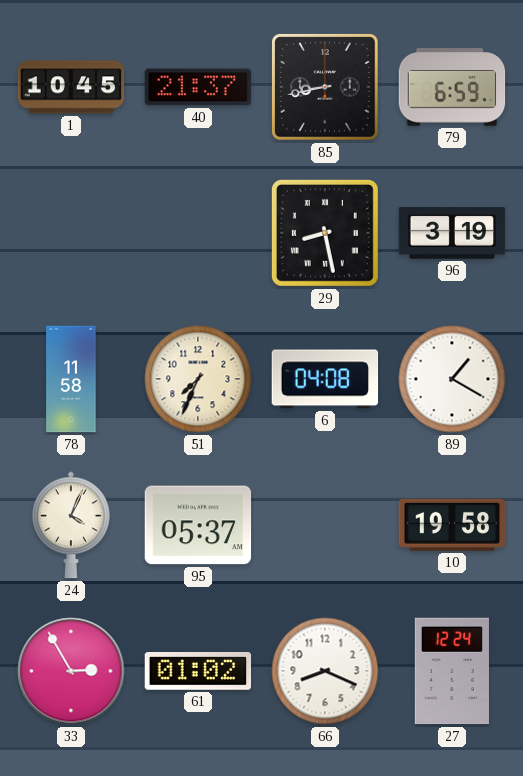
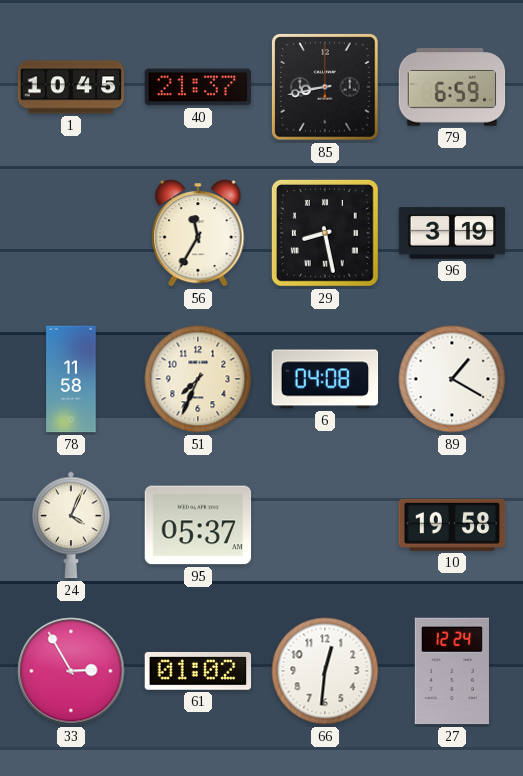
56: none -> 11:35
66: 8:19 -> 12:31
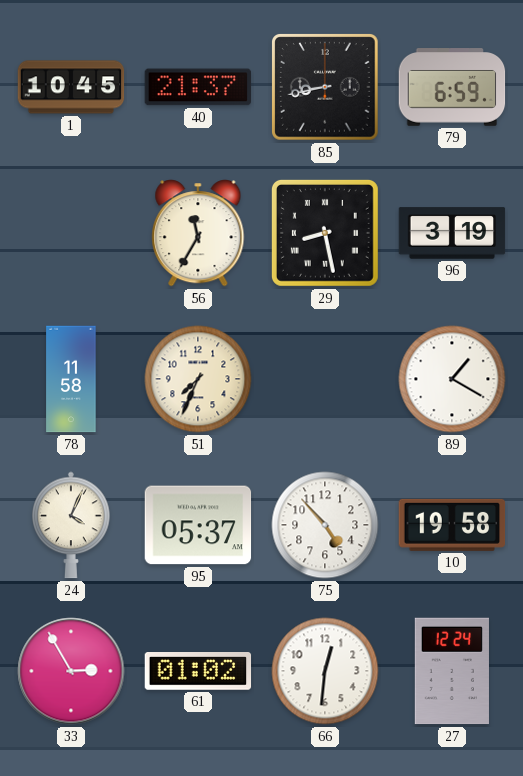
6: 04:08 -> none
75: none -> 4:53
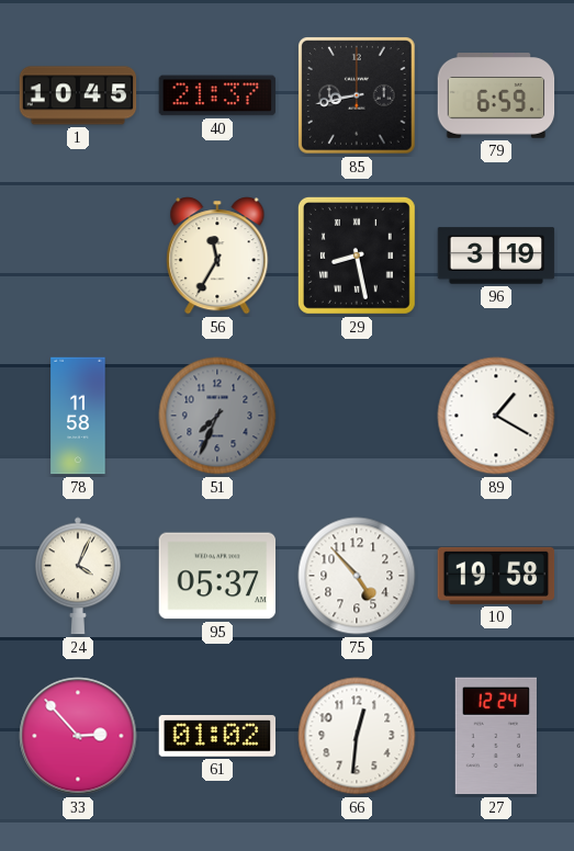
51 dial: cream -> grey
33: 2:55 -> 2:53
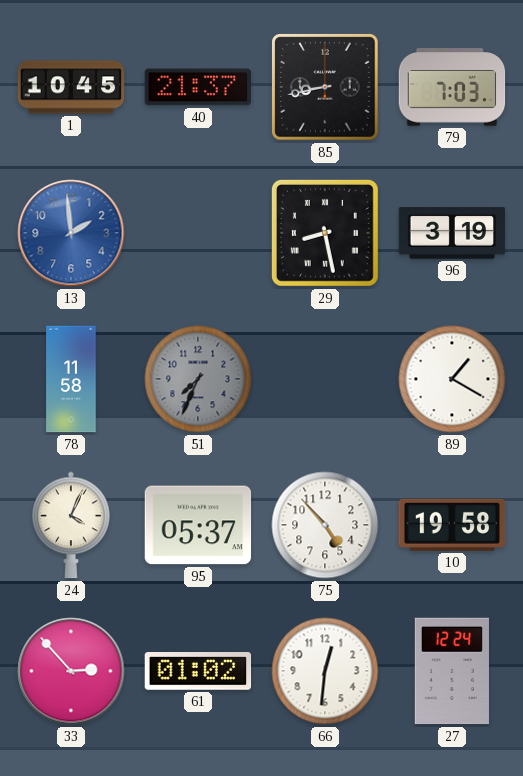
79: 6:59 -> 7:03
13: none -> 1:59
56: 11:35 -> none
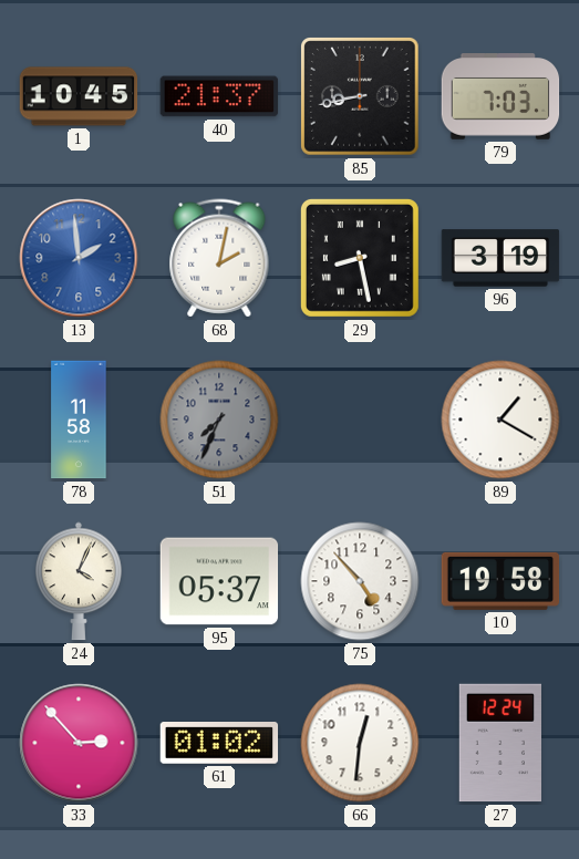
68: none -> 2:02
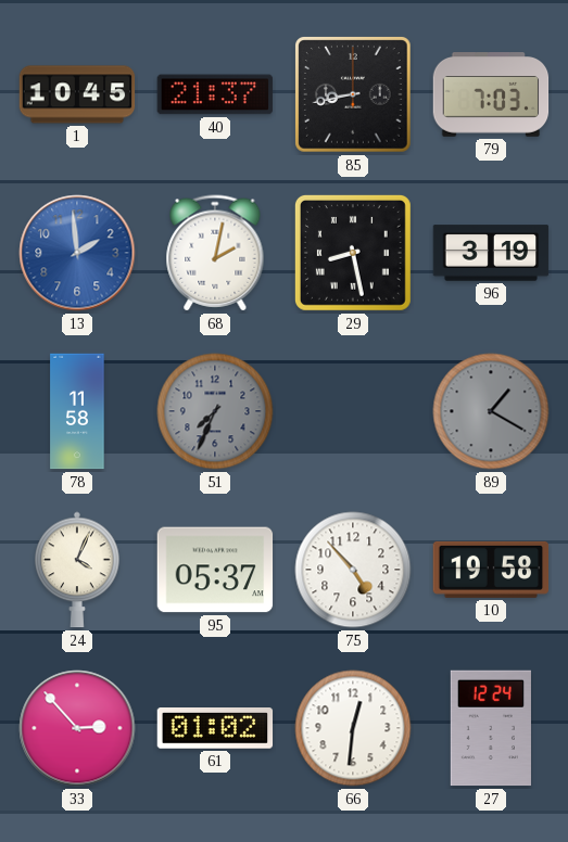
89 dial: white -> grey
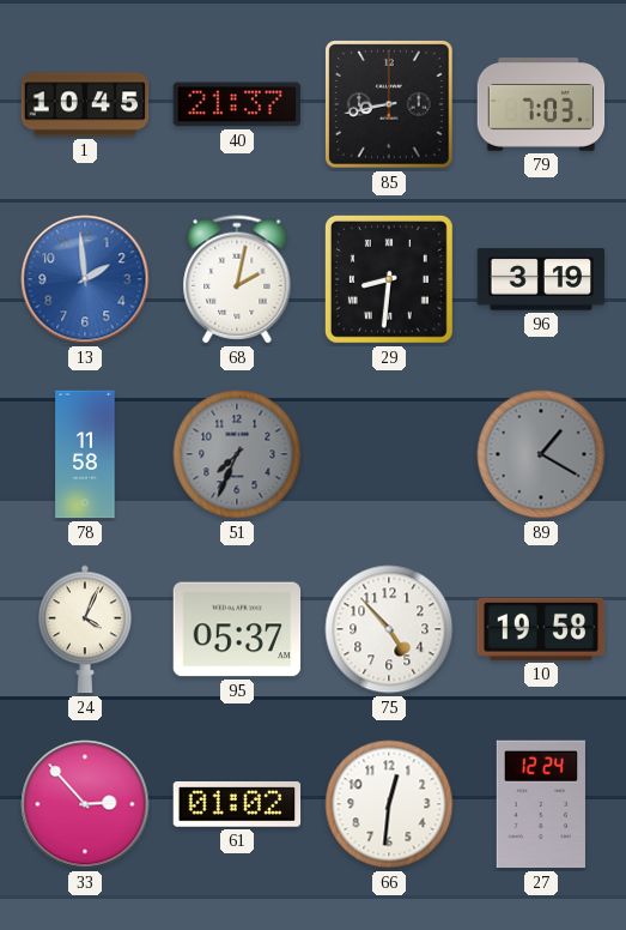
29: 8:28 -> 8:31
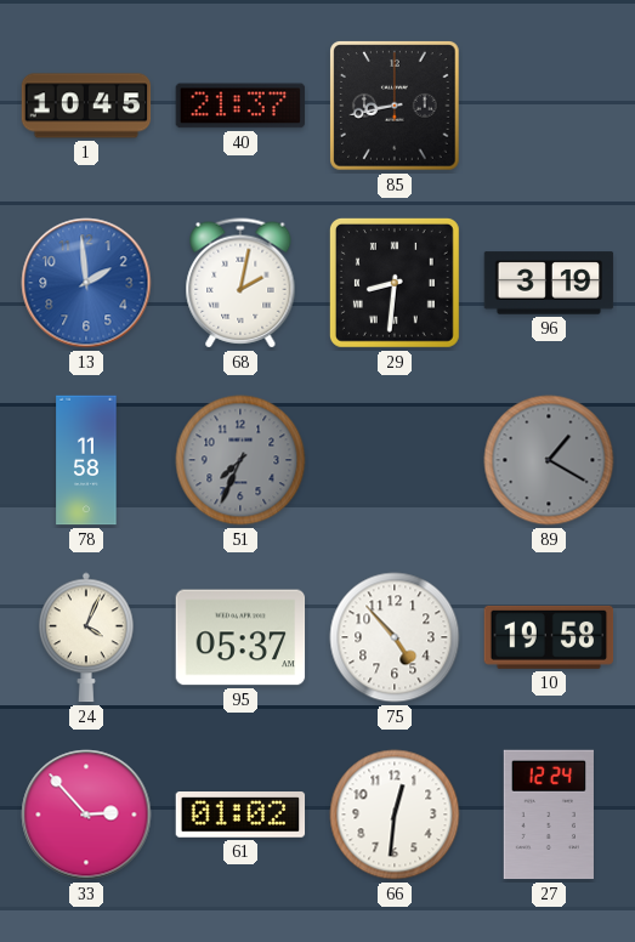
79: 7:03 -> none
